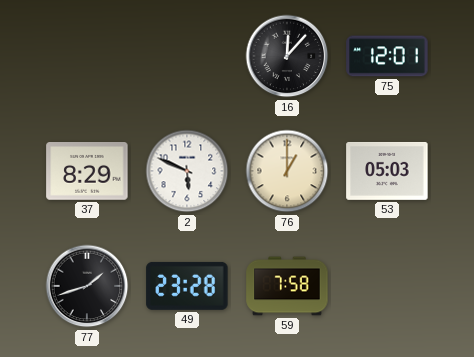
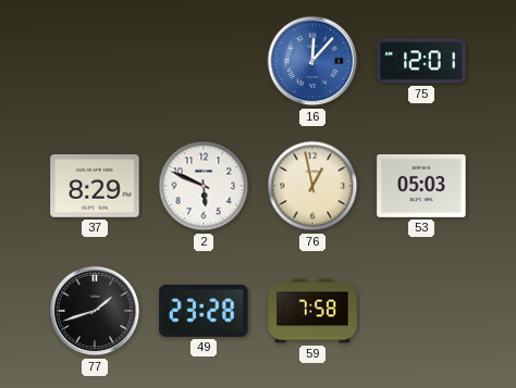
16 dial: black -> blue
76: 1:00 -> 12:58
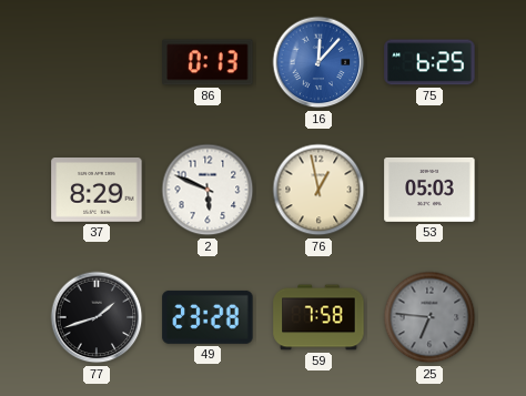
86: none -> 0:13
75: 12:01 -> 6:25
25: none -> 6:46
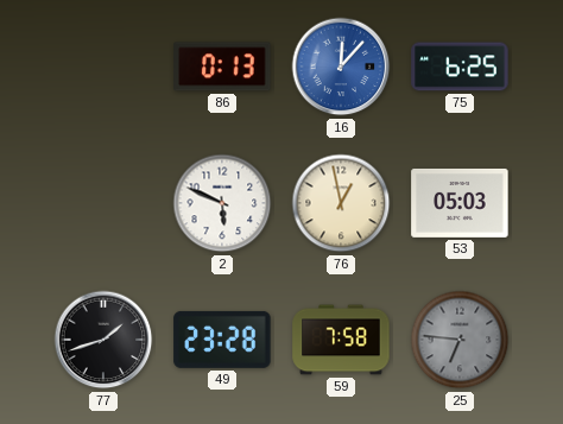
37: 8:29 -> none
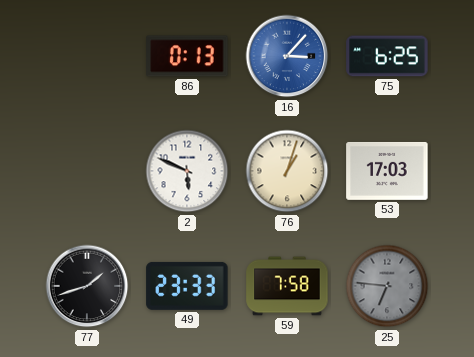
16: 12:07 -> 3:07
76: 12:58 -> 1:03
53: 05:03 -> 17:03
49: 23:28 -> 23:33
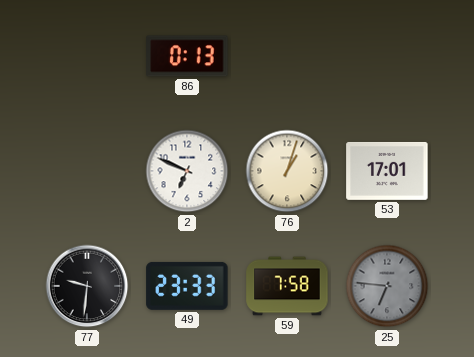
16: 3:07 -> none
75: 6:25 -> none
2: 5:49 -> 6:49
53: 17:03 -> 17:01
77: 1:42 -> 9:31
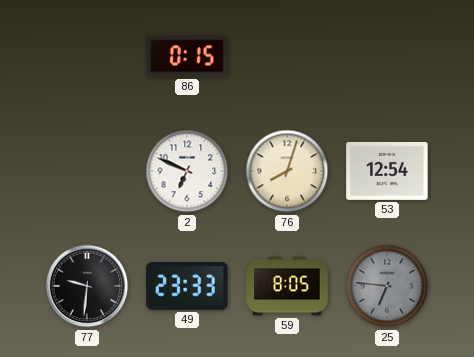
86: 0:13 -> 0:15
76: 1:03 -> 8:03
53: 17:01 -> 12:54
59: 7:58 -> 8:05
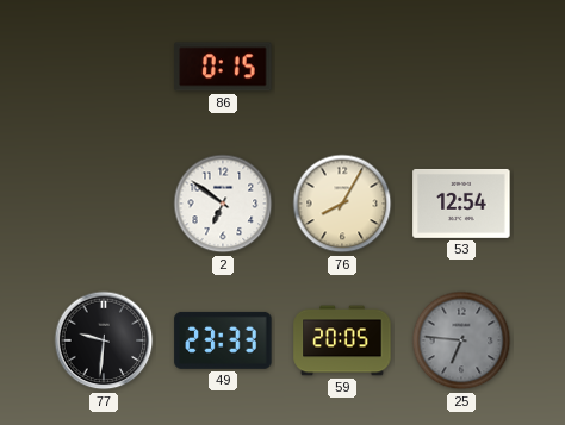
2: 6:49 -> 6:51
76: 8:03 -> 8:05
59: 8:05 -> 20:05
